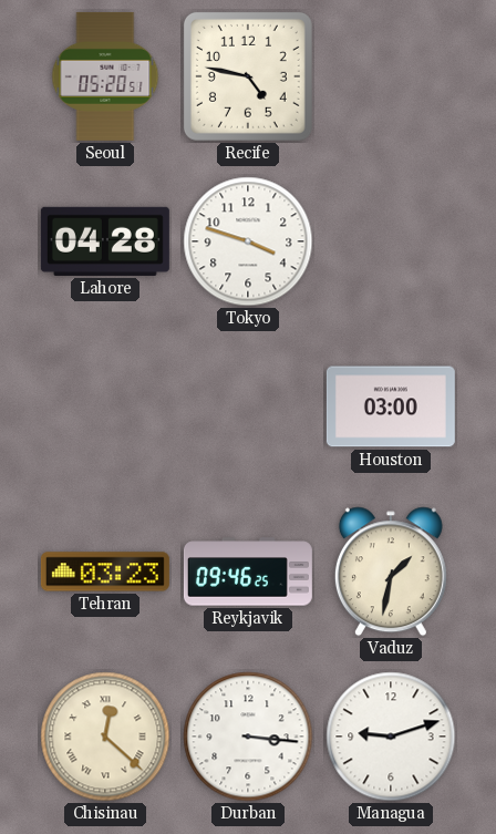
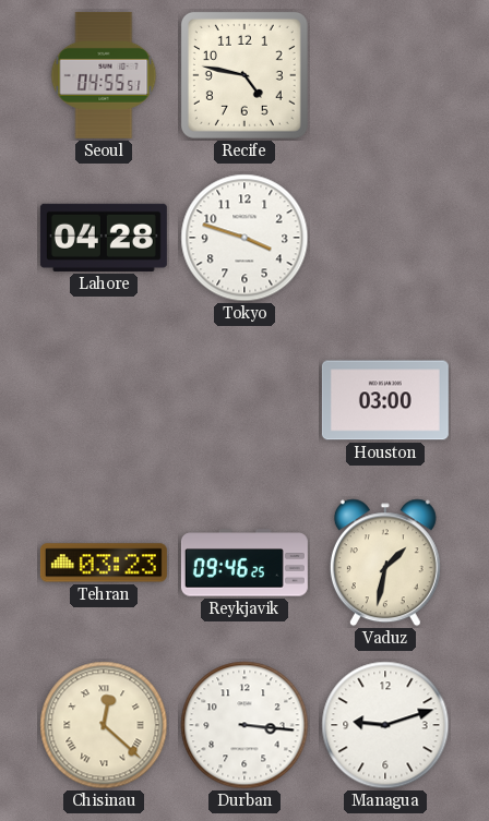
Seoul: 05:20 -> 04:55
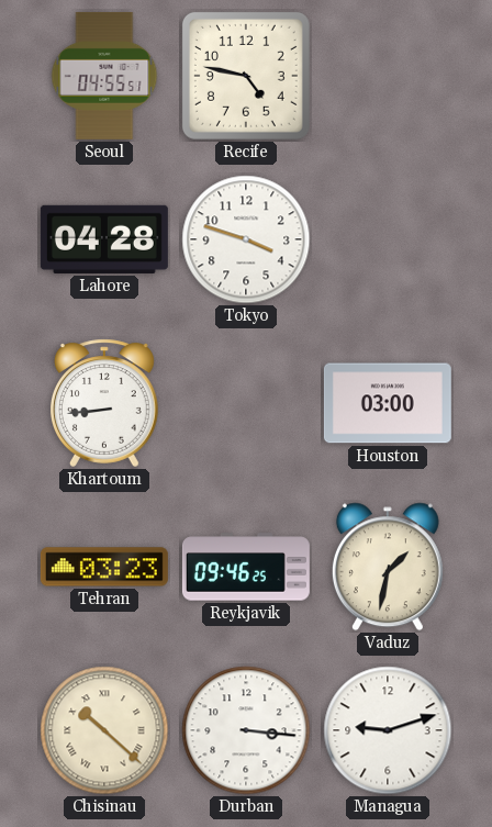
Khartoum: none -> 8:44
Chisinau: 12:22 -> 10:22
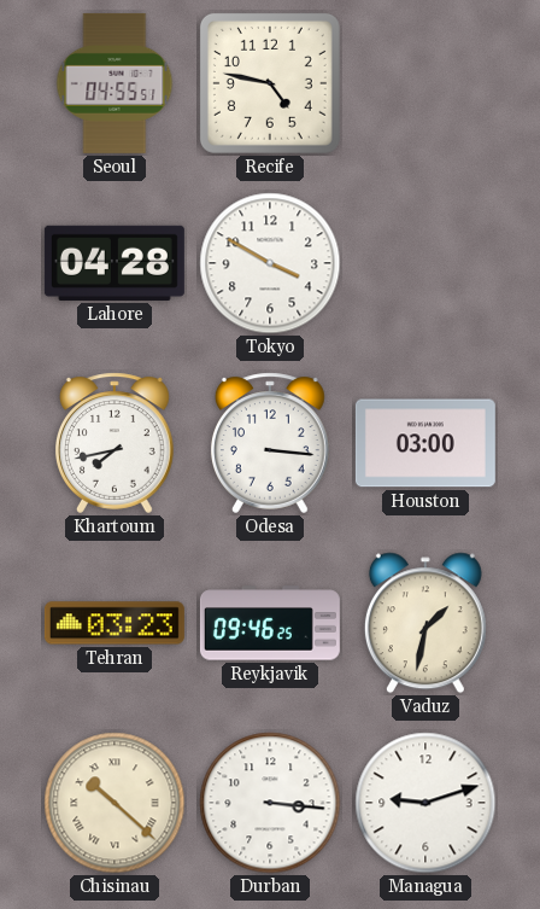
Tokyo: 3:48 -> 3:50
Khartoum: 8:44 -> 7:43
Odesa: none -> 3:16
